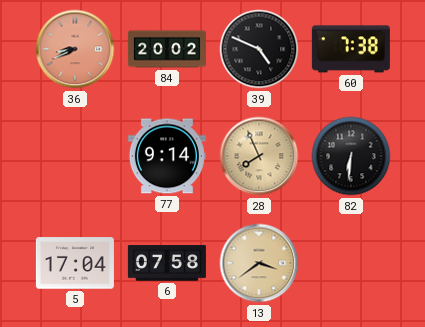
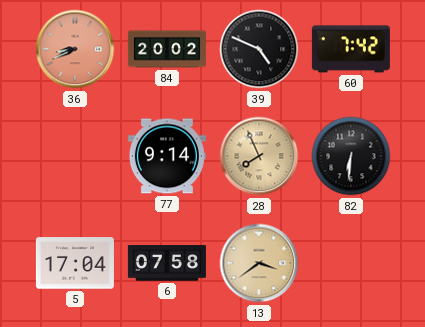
60: 7:38 -> 7:42
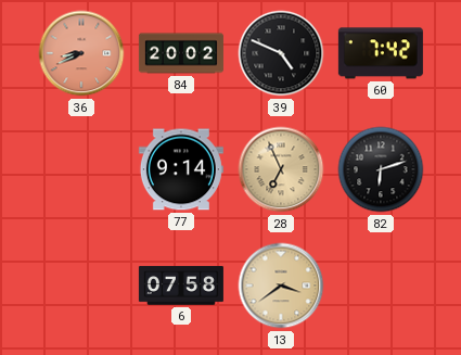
28: 7:56 -> 6:56
82: 6:31 -> 6:12
5: 17:04 -> none
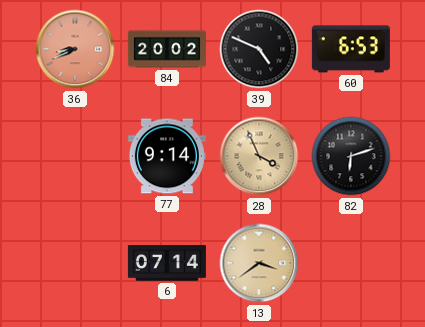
60: 7:42 -> 6:53
28: 6:56 -> 3:56
6: 07:58 -> 07:14
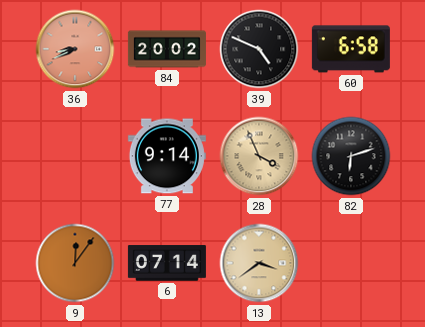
60: 6:53 -> 6:58
9: none -> 12:06
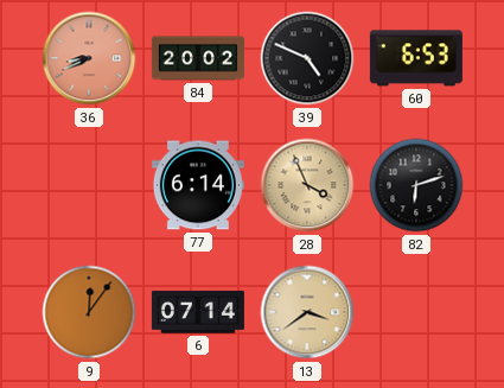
60: 6:58 -> 6:53
77: 9:14 -> 6:14
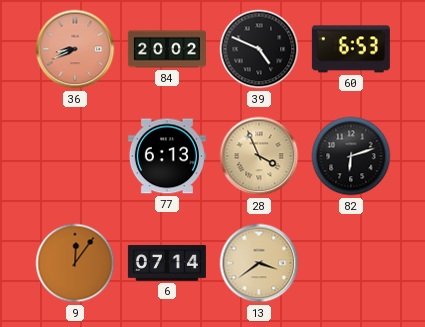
77: 6:14 -> 6:13
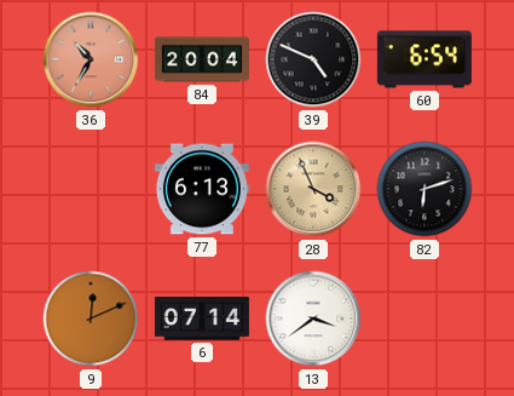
36: 8:41 -> 10:35
84: 20:02 -> 20:04
60: 6:53 -> 6:54
9: 12:06 -> 12:11
13 dial: champagne -> white
